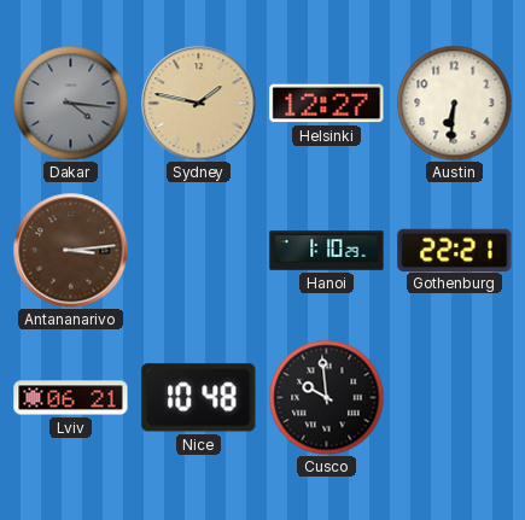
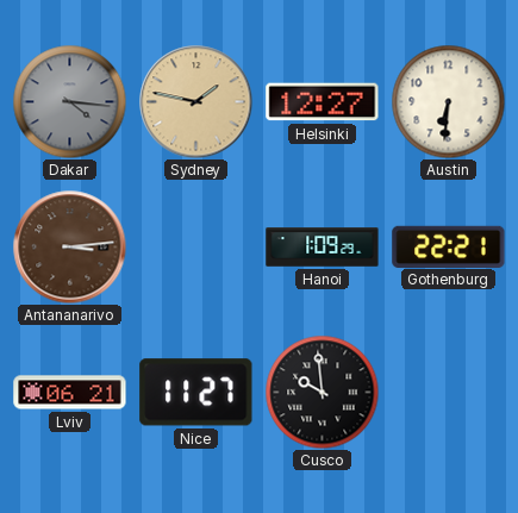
Hanoi: 1:10 -> 1:09
Nice: 10:48 -> 11:27
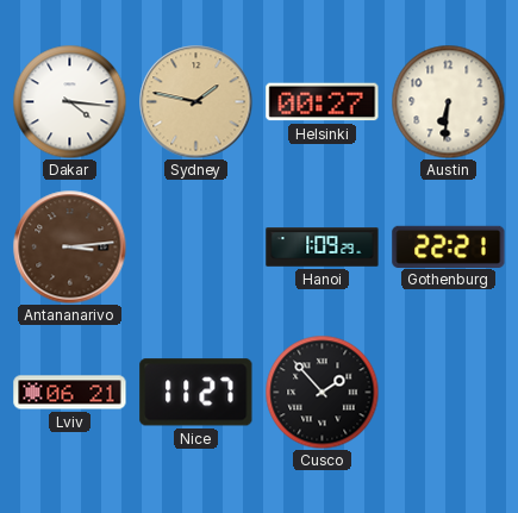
Dakar dial: grey -> white
Helsinki: 12:27 -> 00:27
Cusco: 9:59 -> 1:53
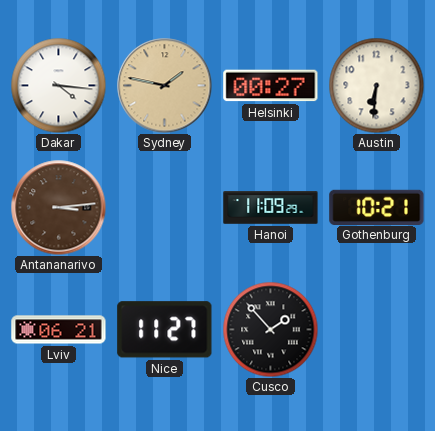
Hanoi: 1:09 -> 11:09
Gothenburg: 22:21 -> 10:21
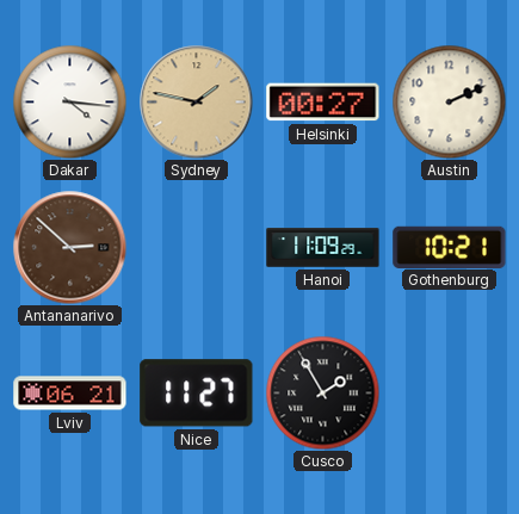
Austin: 6:31 -> 2:11
Antananarivo: 3:14 -> 2:52
Cusco: 1:53 -> 1:55
